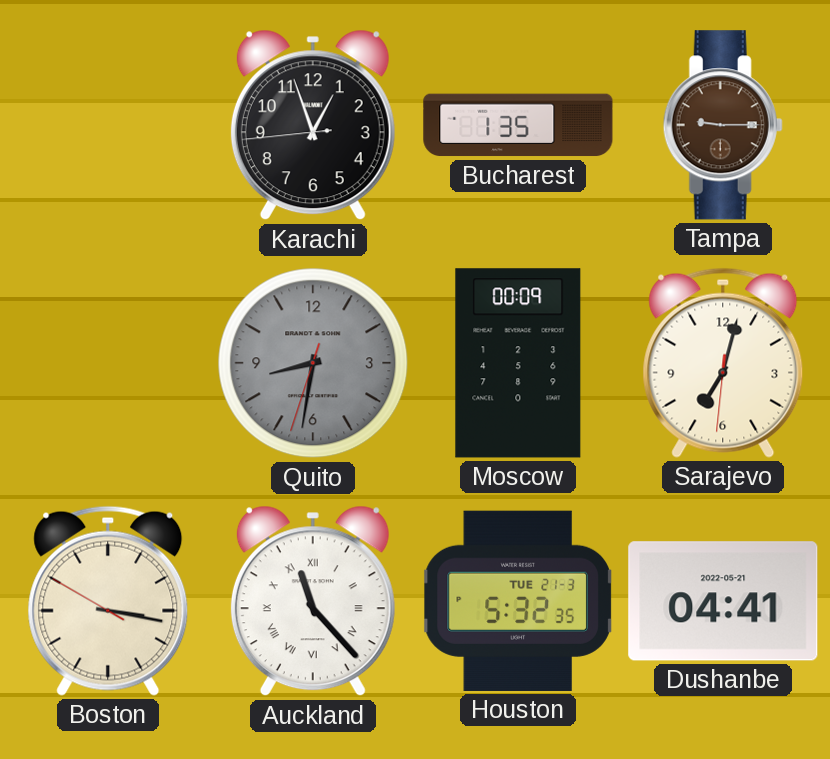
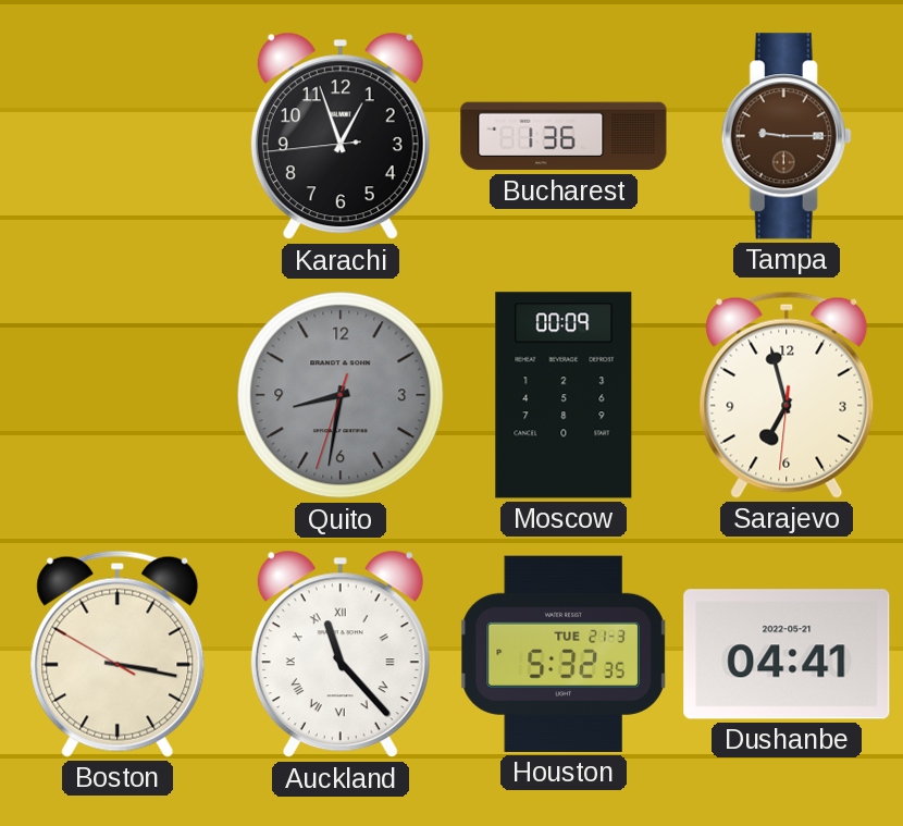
Bucharest: 1:35 -> 1:36
Sarajevo: 7:02 -> 6:57
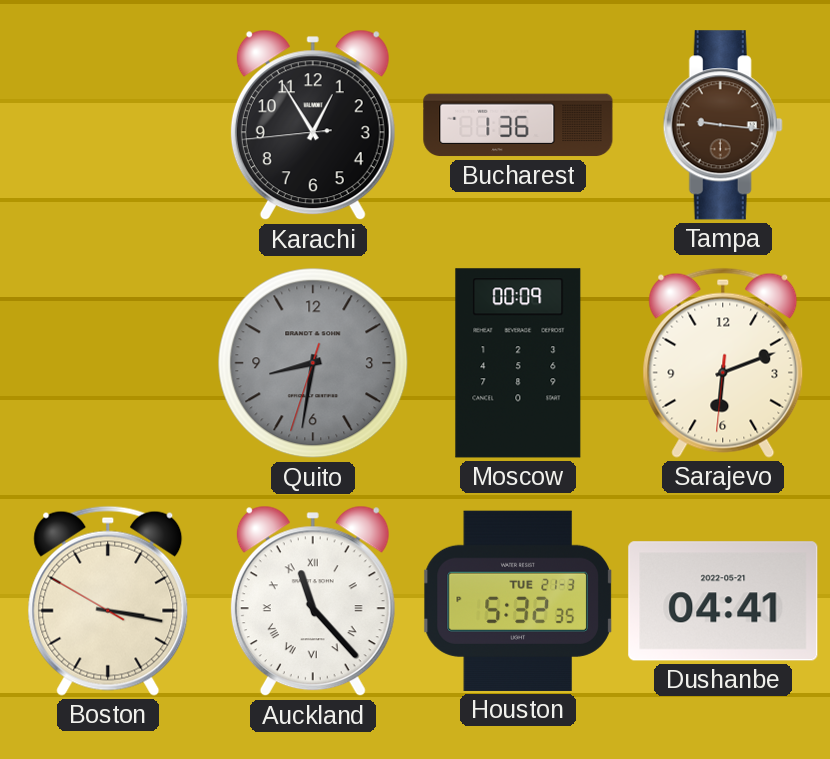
Karachi: 12:56 -> 12:54
Tampa: 9:15 -> 9:16
Sarajevo: 6:57 -> 6:11
